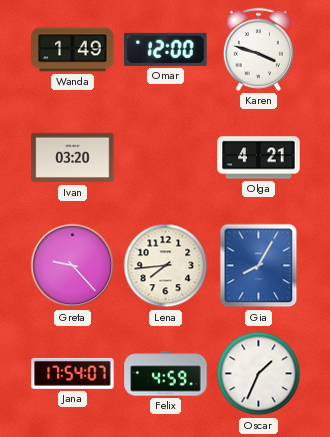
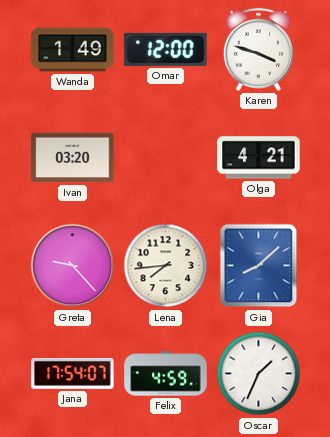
Gia: 8:05 -> 8:08
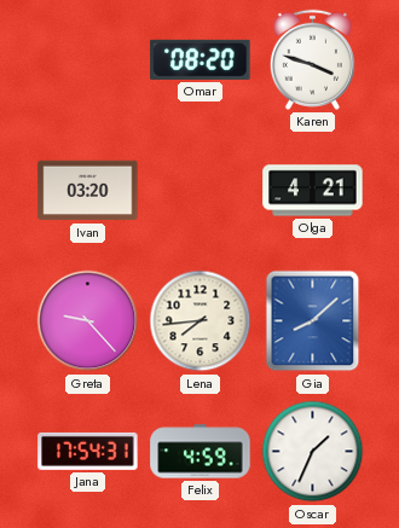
Wanda: 1:49 -> none
Omar: 12:00 -> 08:20
Jana: 17:54:07 -> 17:54:31
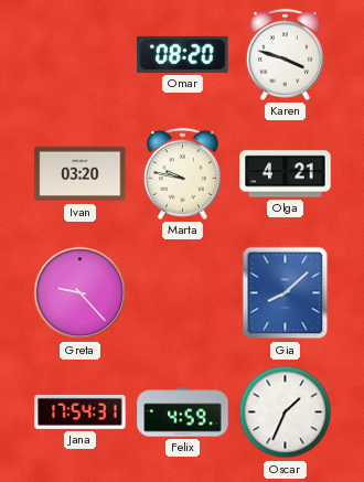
Marta: none -> 9:47
Lena: 7:44 -> none
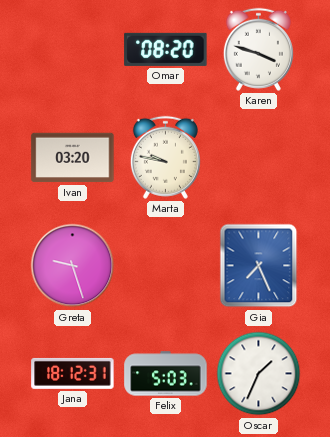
Olga: 4:21 -> none
Greta: 9:23 -> 9:27
Gia: 8:08 -> 7:26
Jana: 17:54 -> 18:12
Felix: 4:59 -> 5:03
